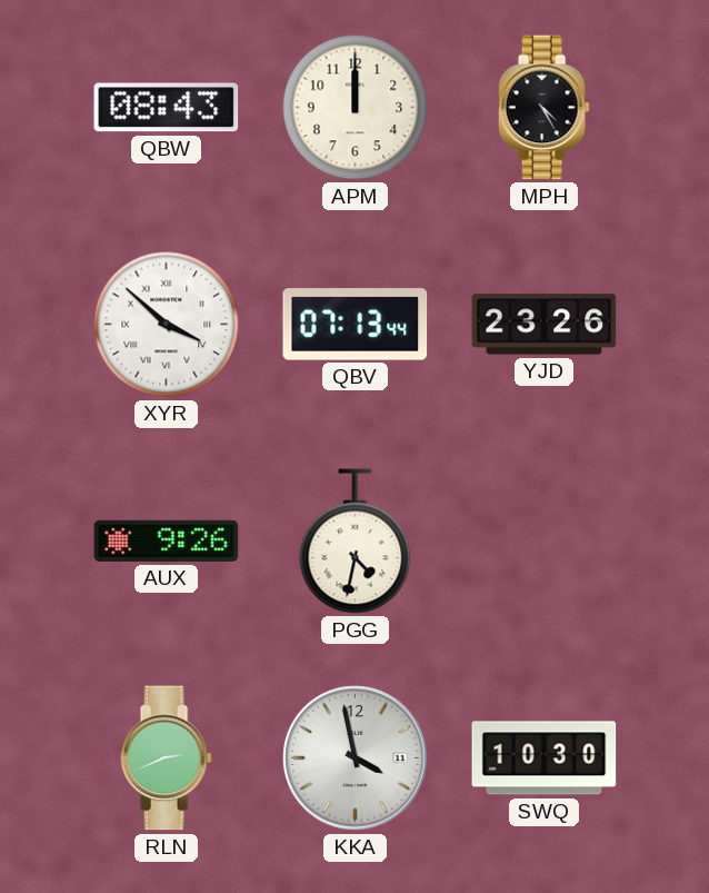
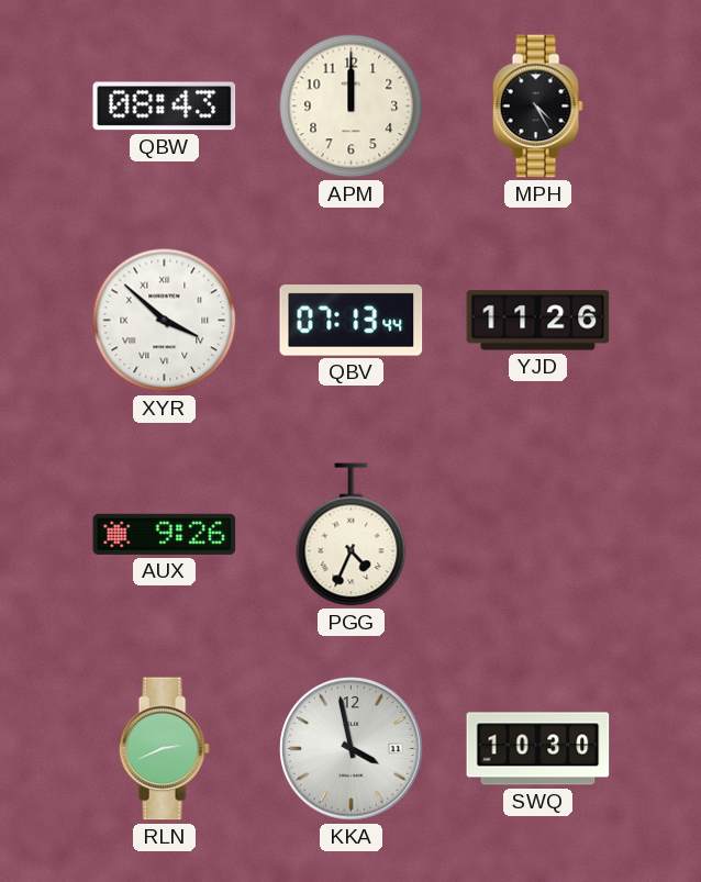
YJD: 23:26 -> 11:26
PGG: 4:32 -> 4:34
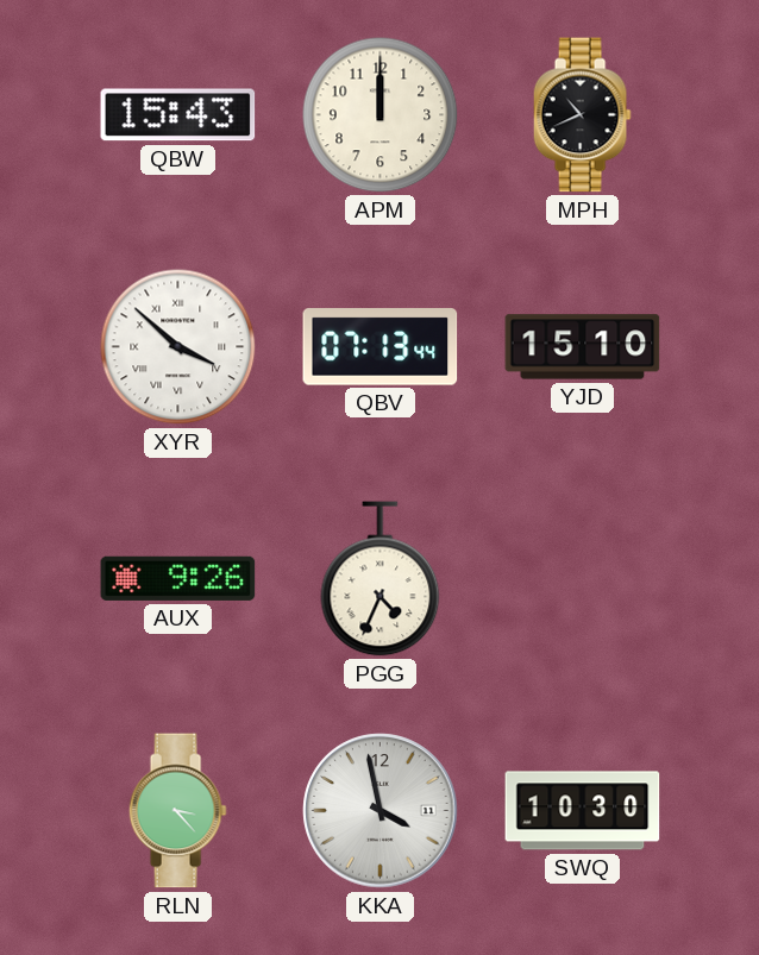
QBW: 08:43 -> 15:43
MPH: 4:25 -> 10:41
YJD: 11:26 -> 15:10
RLN: 2:41 -> 3:23
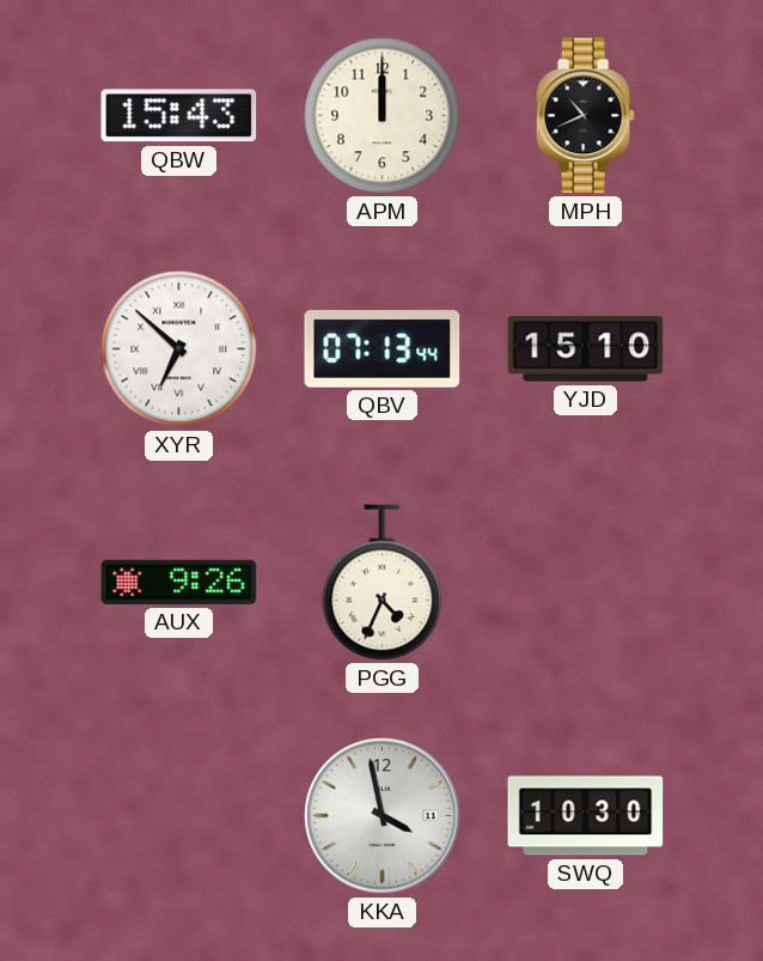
XYR: 3:52 -> 6:52
RLN: 3:23 -> none
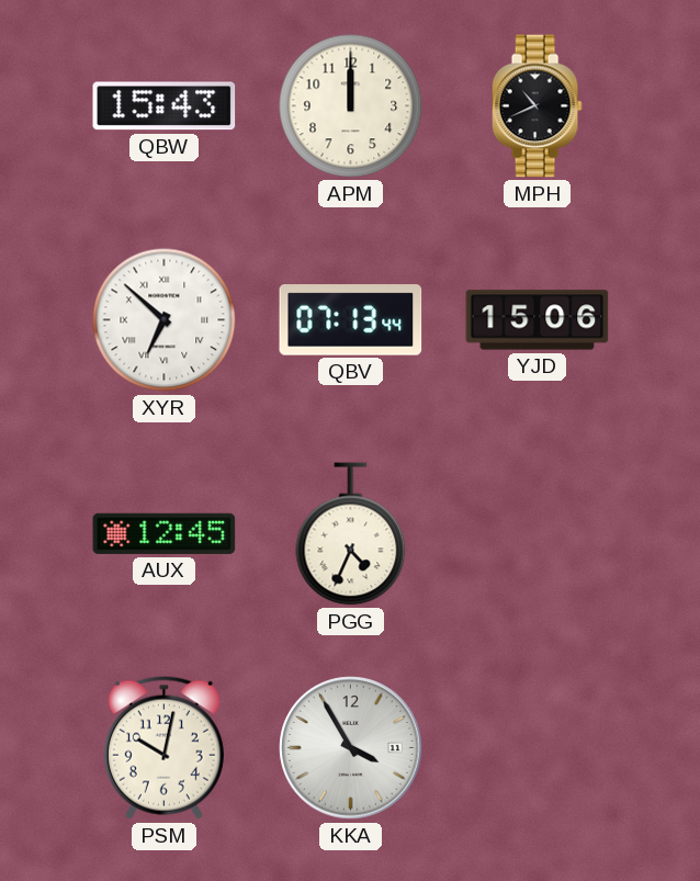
YJD: 15:10 -> 15:06
AUX: 9:26 -> 12:45
PSM: none -> 10:02
KKA: 3:58 -> 3:55
SWQ: 10:30 -> none
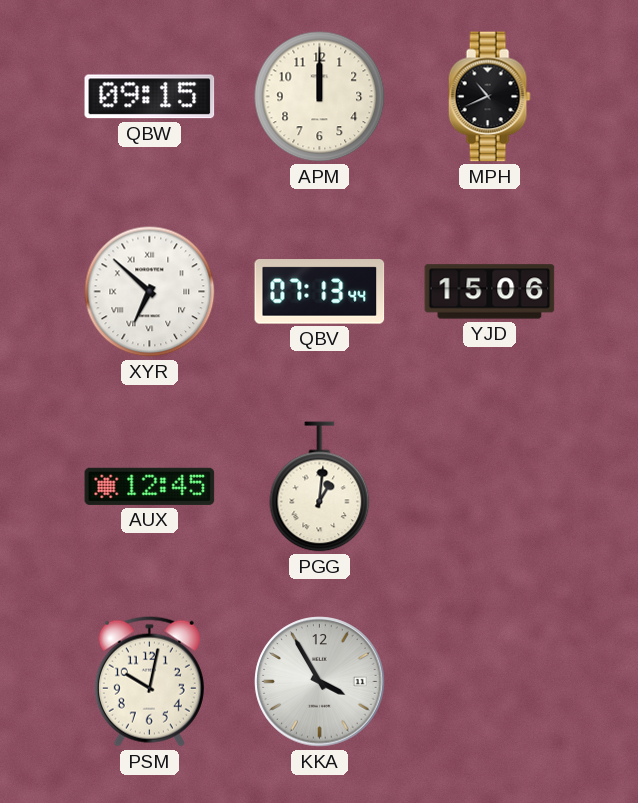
QBW: 15:43 -> 09:15
PGG: 4:34 -> 1:01
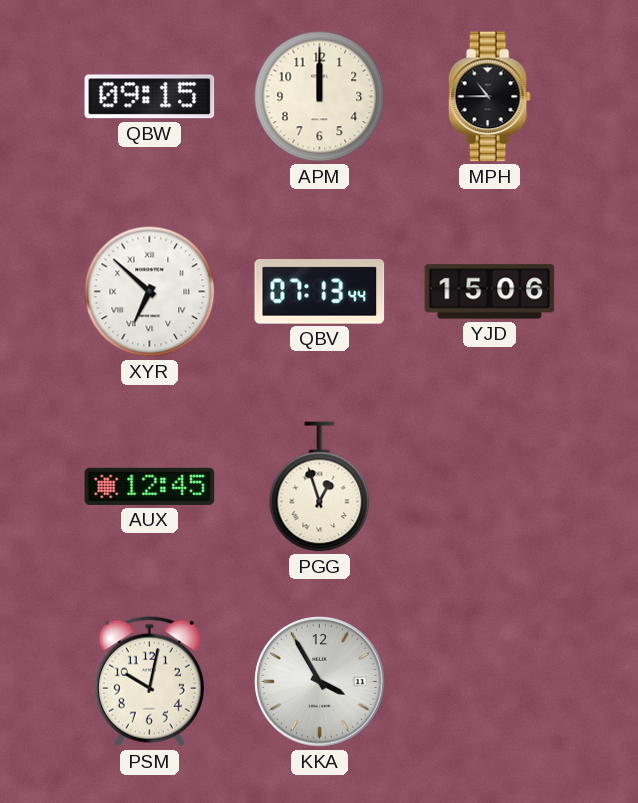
MPH: 10:41 -> 10:45
PGG: 1:01 -> 12:57
